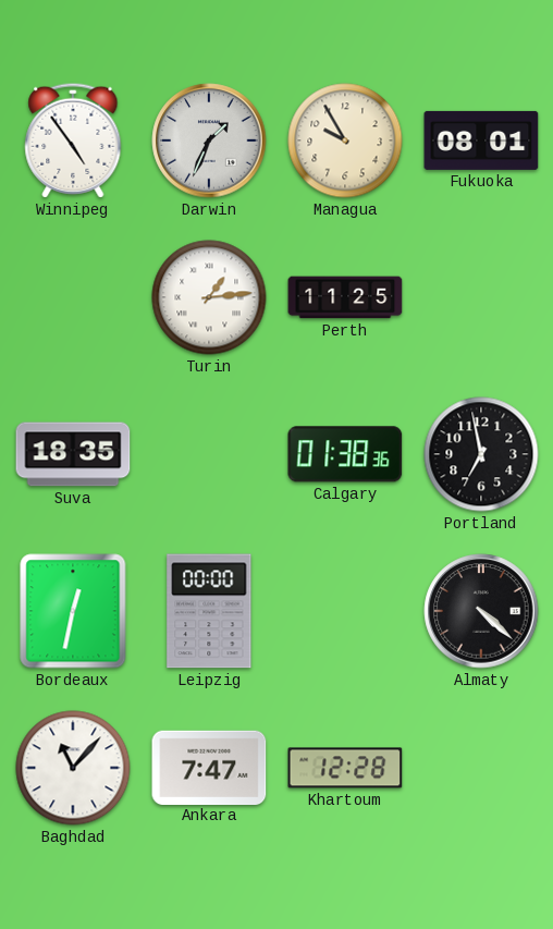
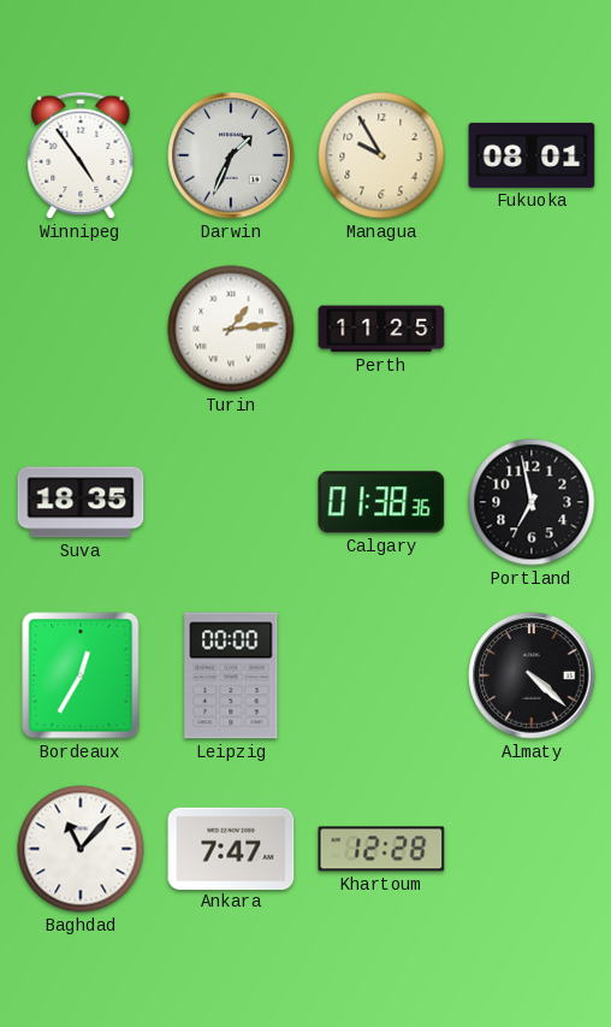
Bordeaux: 12:32 -> 12:35
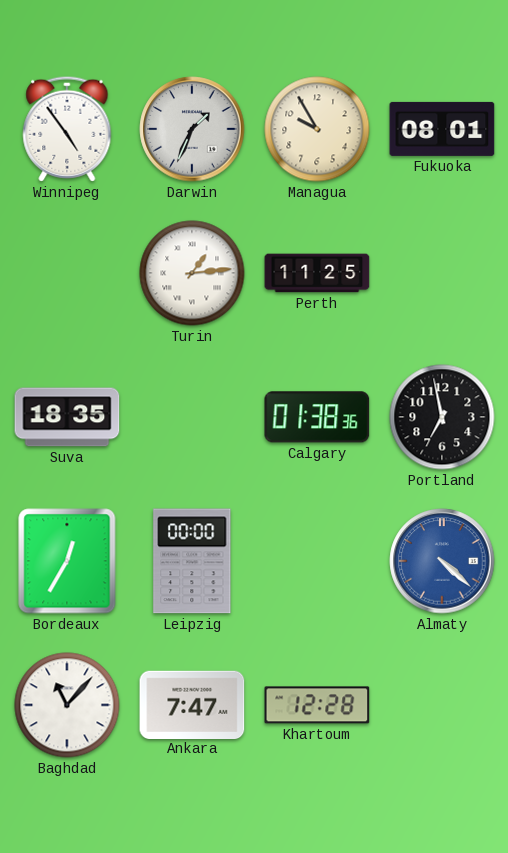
Almaty dial: black -> blue
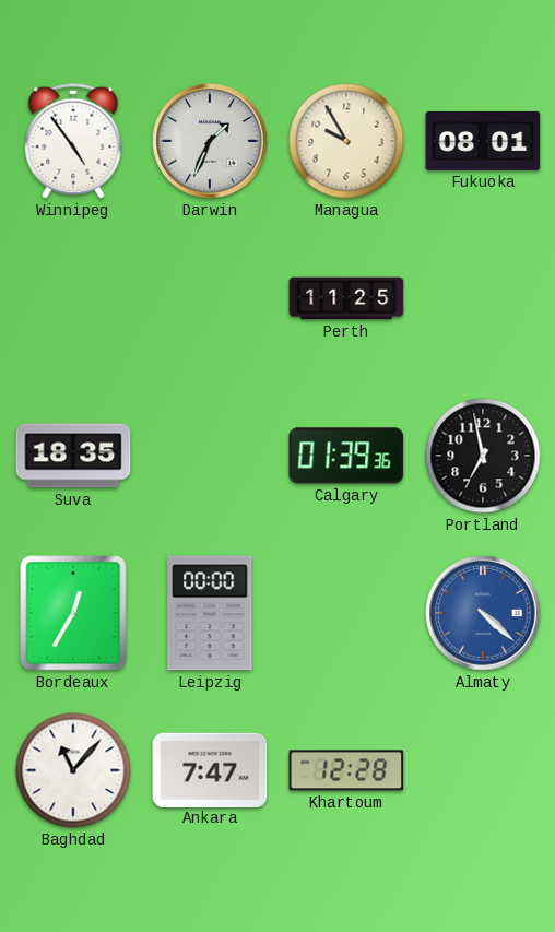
Turin: 1:14 -> none
Calgary: 01:38 -> 01:39
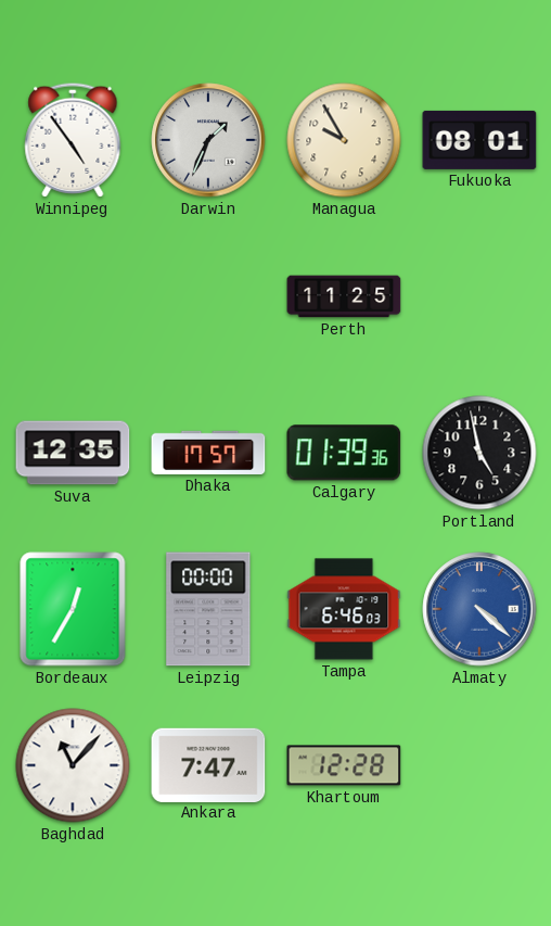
Suva: 18:35 -> 12:35
Dhaka: none -> 17:57
Portland: 6:58 -> 4:58
Tampa: none -> 6:46
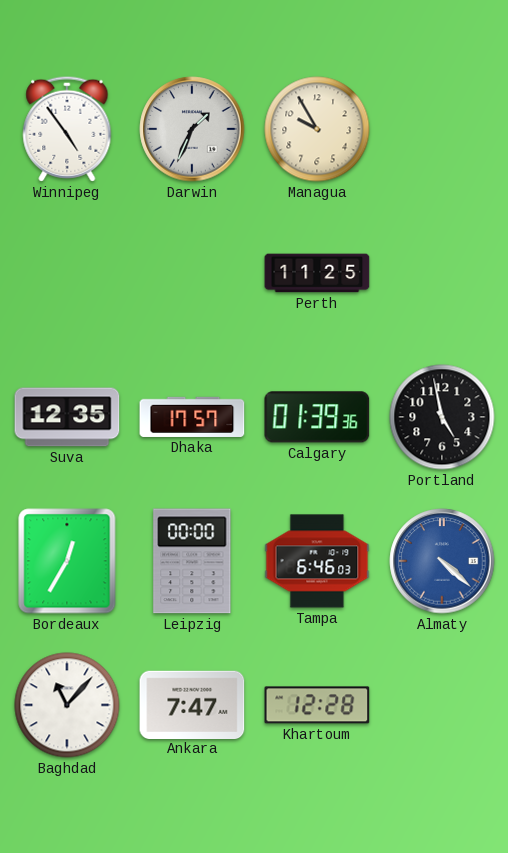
Fukuoka: 08:01 -> none
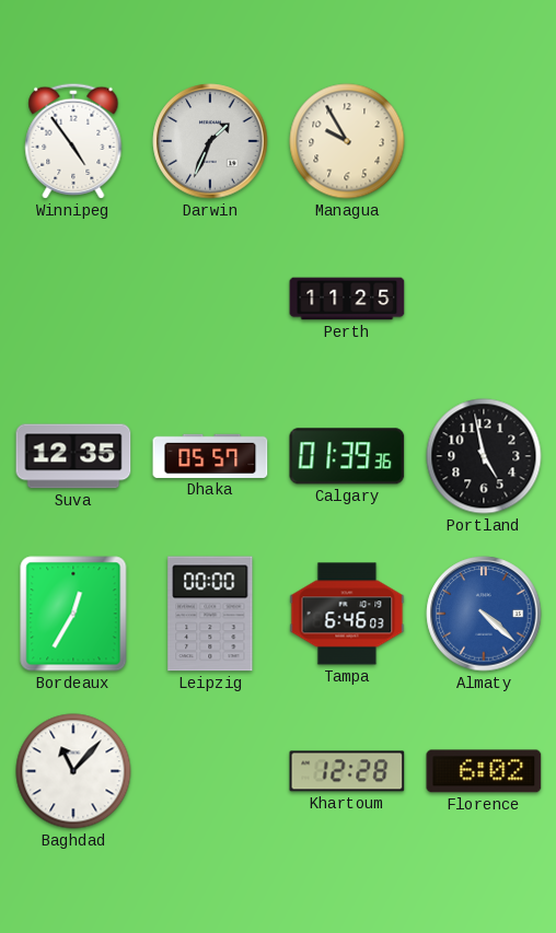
Dhaka: 17:57 -> 05:57
Ankara: 7:47 -> none
Florence: none -> 6:02
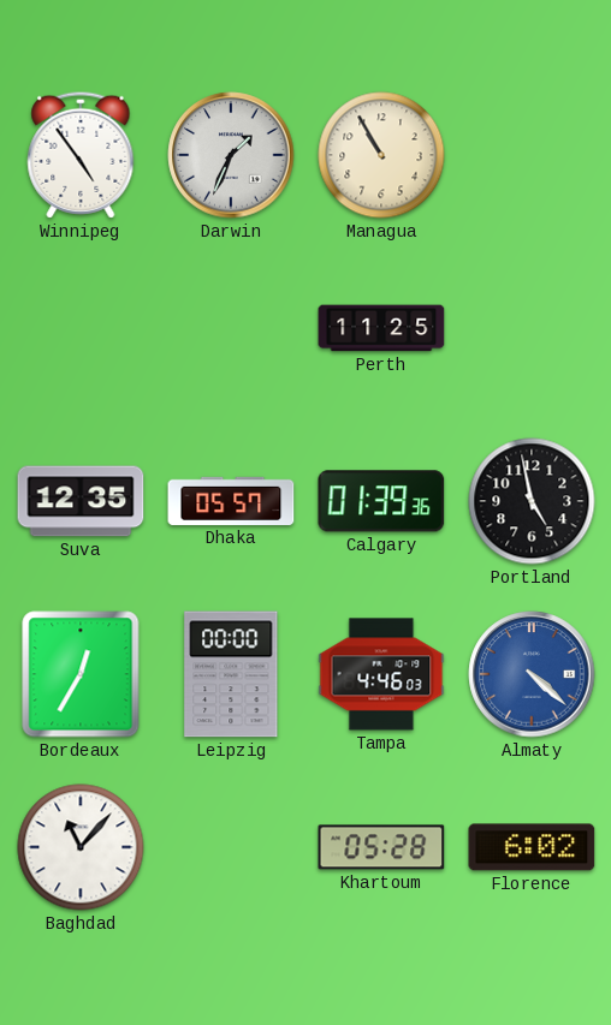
Managua: 9:55 -> 10:55
Tampa: 6:46 -> 4:46
Khartoum: 12:28 -> 05:28
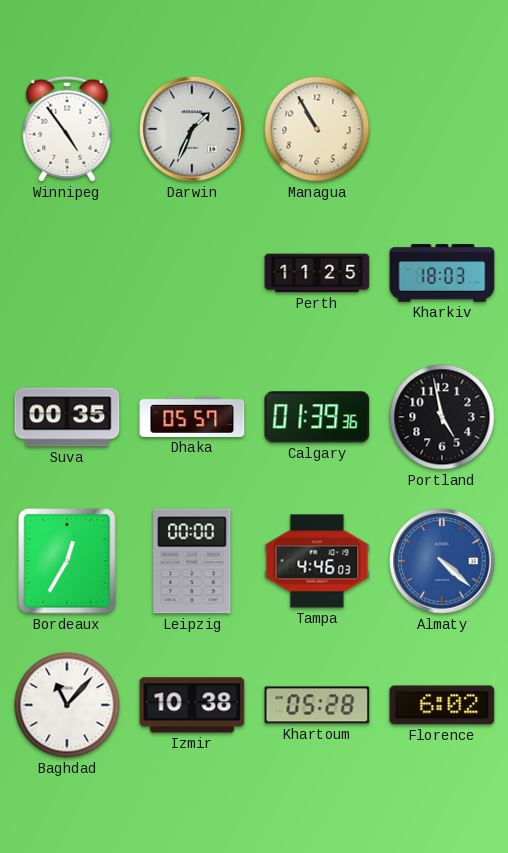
Kharkiv: none -> 18:03
Suva: 12:35 -> 00:35
Izmir: none -> 10:38
